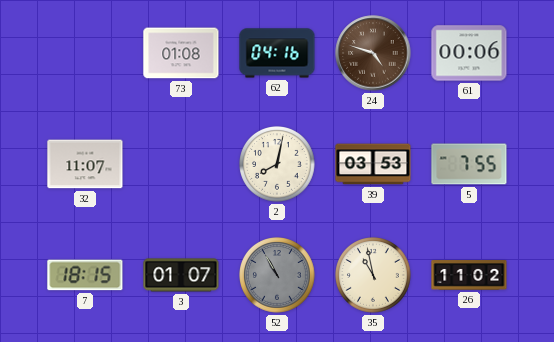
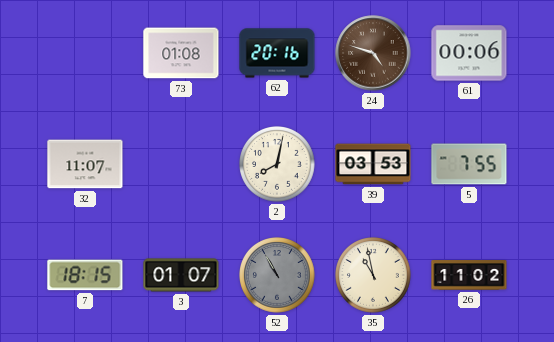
62: 04:16 -> 20:16
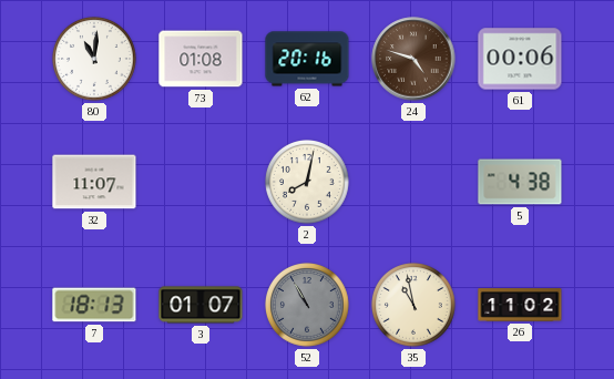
80: none -> 11:01
39: 03:53 -> none
5: 7:55 -> 4:38
7: 18:15 -> 18:13
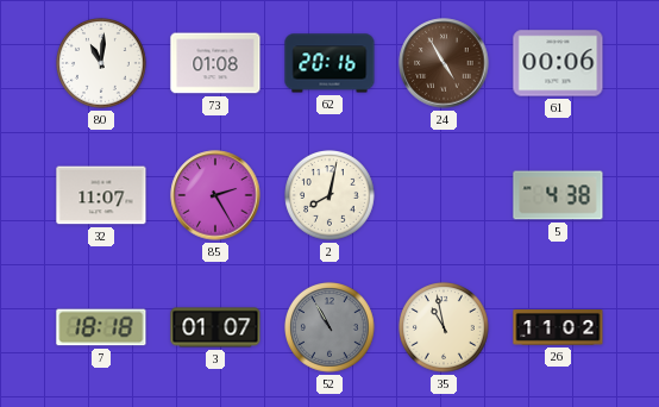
24: 4:48 -> 4:55
85: none -> 2:25
7: 18:13 -> 18:18
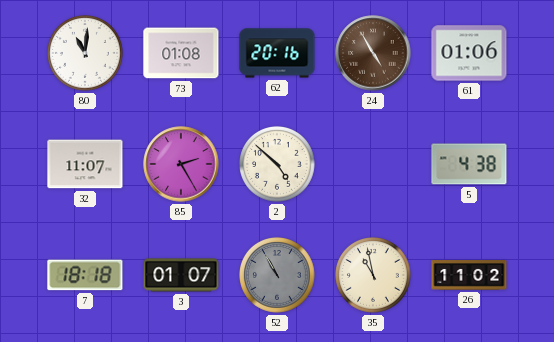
61: 00:06 -> 01:06
2: 8:02 -> 4:52
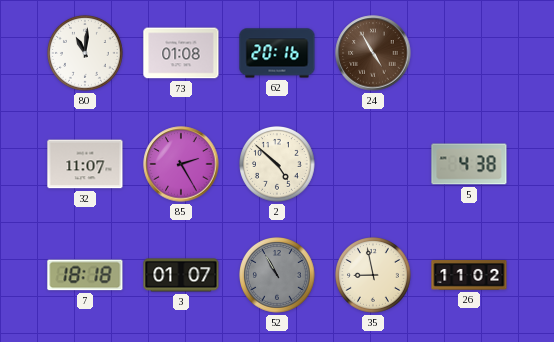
61: 01:06 -> none
35: 10:58 -> 8:58
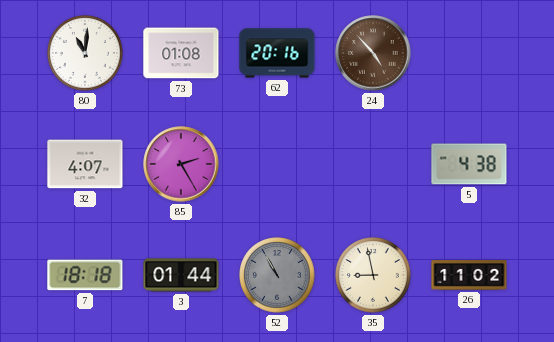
24: 4:55 -> 4:53
32: 11:07 -> 4:07
2: 4:52 -> none
3: 01:07 -> 01:44
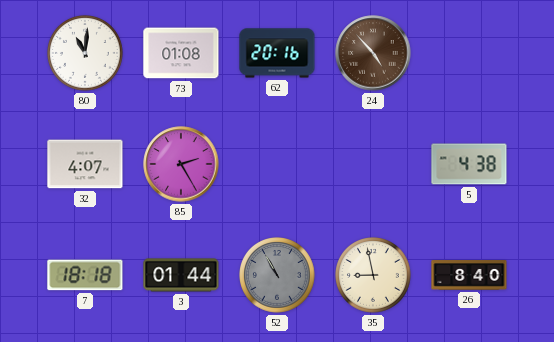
26: 11:02 -> 8:40
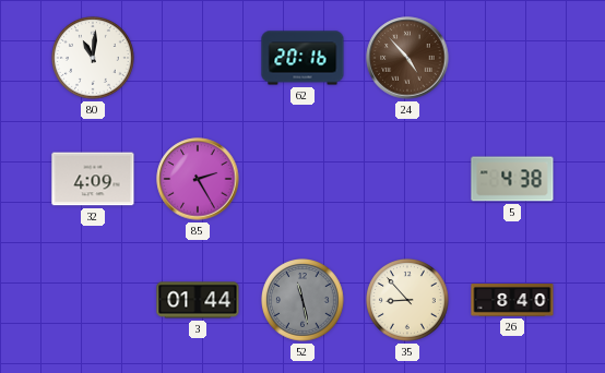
73: 01:08 -> none
32: 4:07 -> 4:09
7: 18:18 -> none
52: 10:55 -> 11:28
35: 8:58 -> 8:53
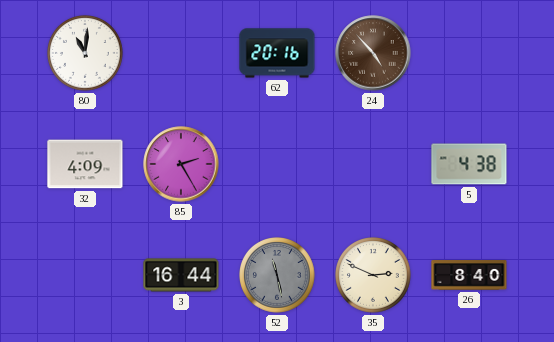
3: 01:44 -> 16:44
35: 8:53 -> 2:49
